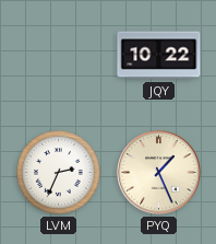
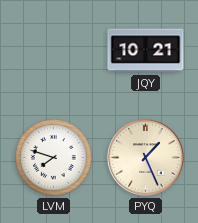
JQY: 10:22 -> 10:21
LVM: 2:34 -> 7:48
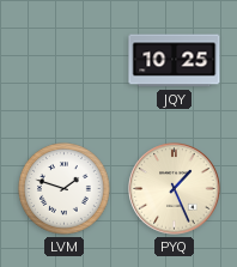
JQY: 10:21 -> 10:25
LVM: 7:48 -> 1:48
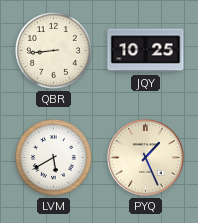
QBR: none -> 8:44
LVM: 1:48 -> 5:40
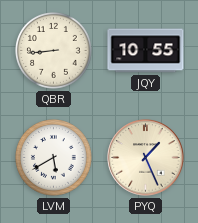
JQY: 10:25 -> 10:55
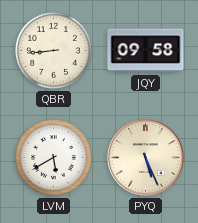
JQY: 10:55 -> 09:58
PYQ: 1:26 -> 5:26
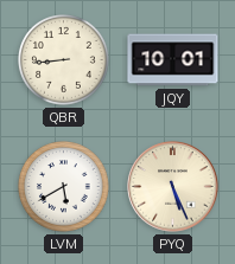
JQY: 09:58 -> 10:01
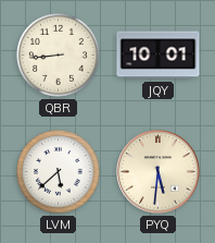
LVM: 5:40 -> 5:38
PYQ: 5:26 -> 5:31
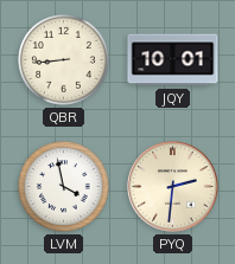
LVM: 5:38 -> 3:58
PYQ: 5:31 -> 2:31
